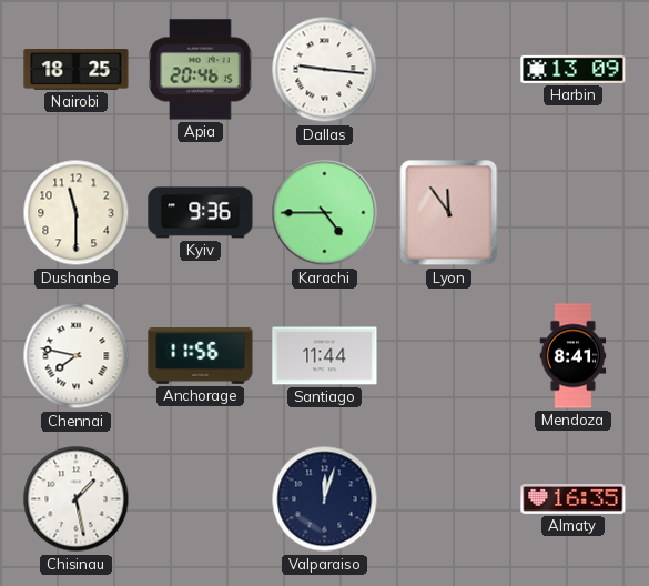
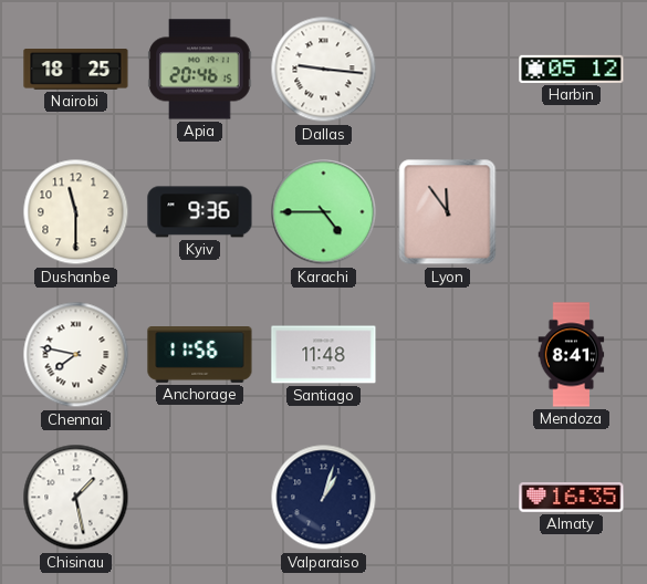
Harbin: 13:09 -> 05:12
Santiago: 11:44 -> 11:48
Valparaiso: 12:03 -> 1:03
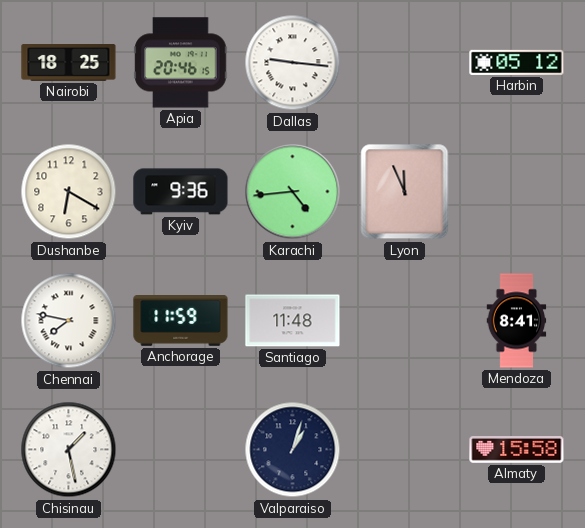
Dushanbe: 11:30 -> 6:20
Karachi: 4:45 -> 4:44
Lyon: 11:54 -> 11:56
Anchorage: 11:56 -> 11:59
Almaty: 16:35 -> 15:58
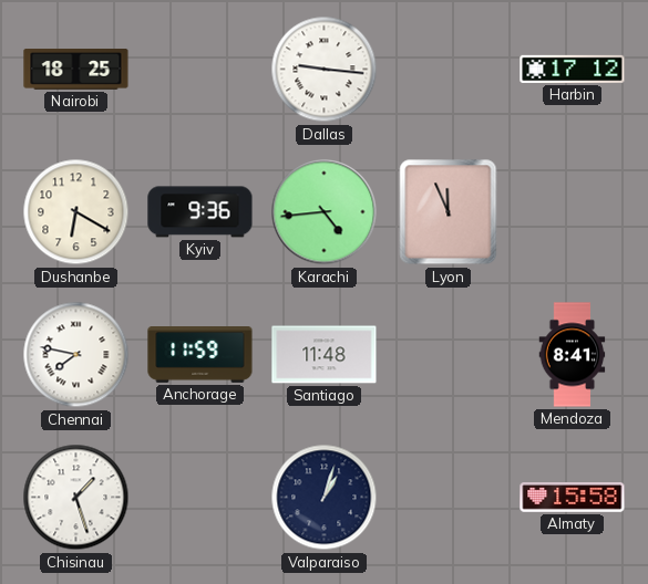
Apia: 20:46 -> none
Harbin: 05:12 -> 17:12
Chisinau: 1:28 -> 1:27
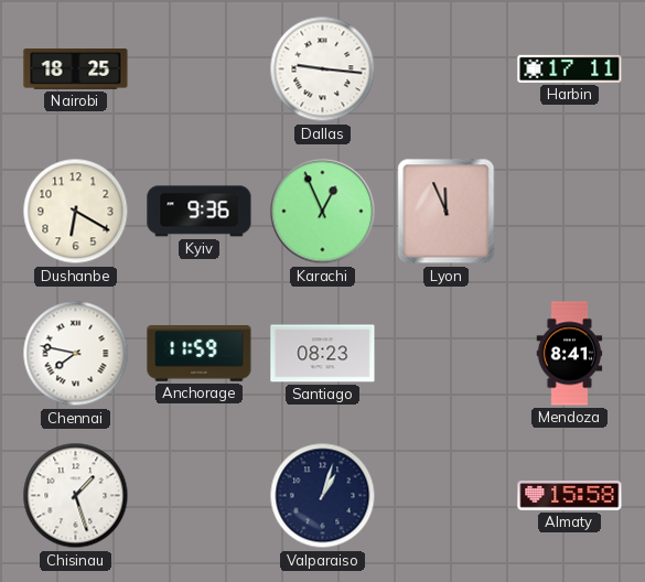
Harbin: 17:12 -> 17:11
Karachi: 4:44 -> 12:56
Santiago: 11:48 -> 08:23
